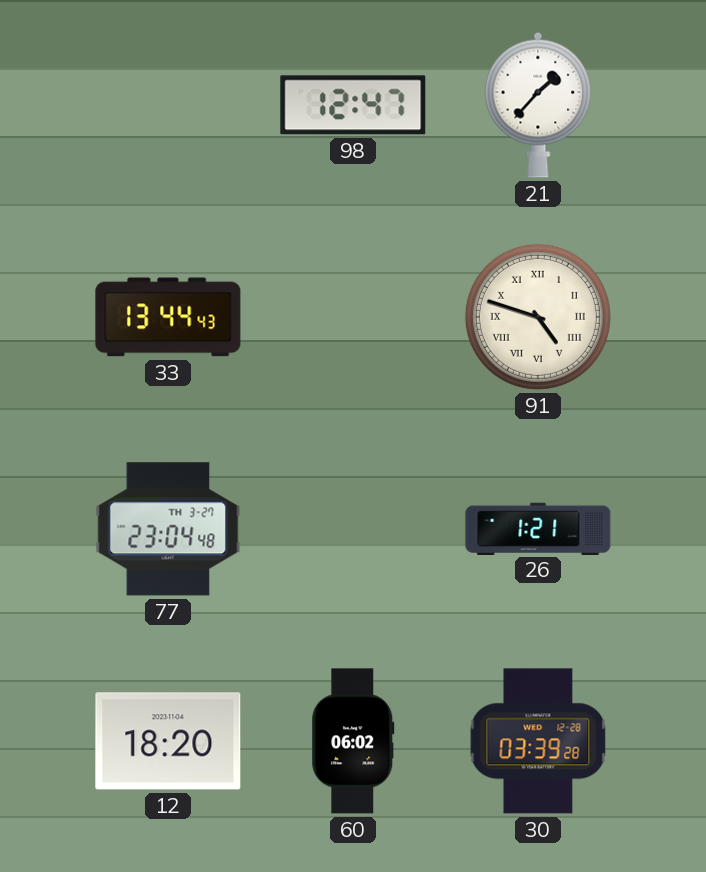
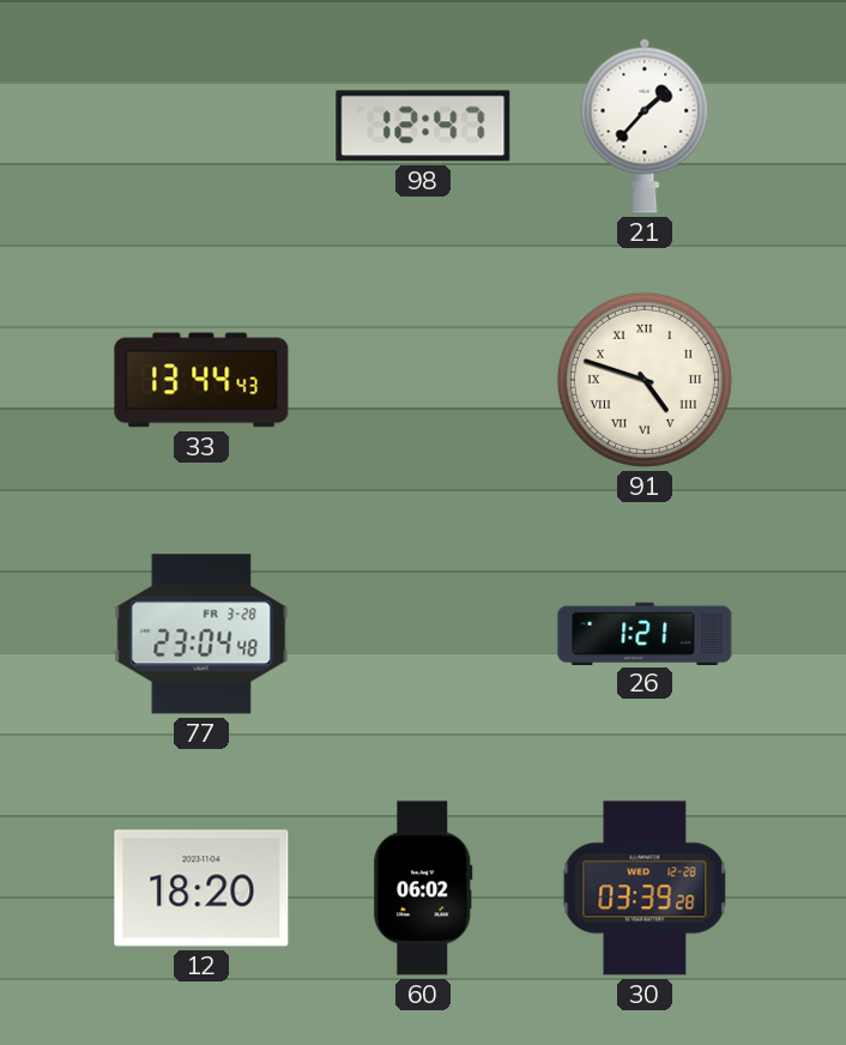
77 date: TH 3-27 -> FR 3-28
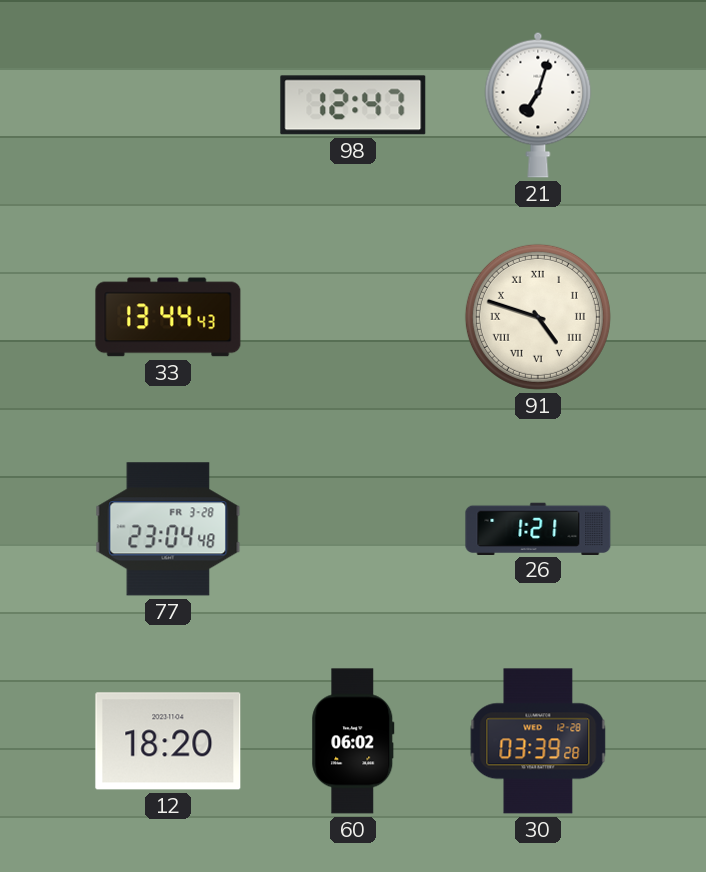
21: 1:37 -> 7:03
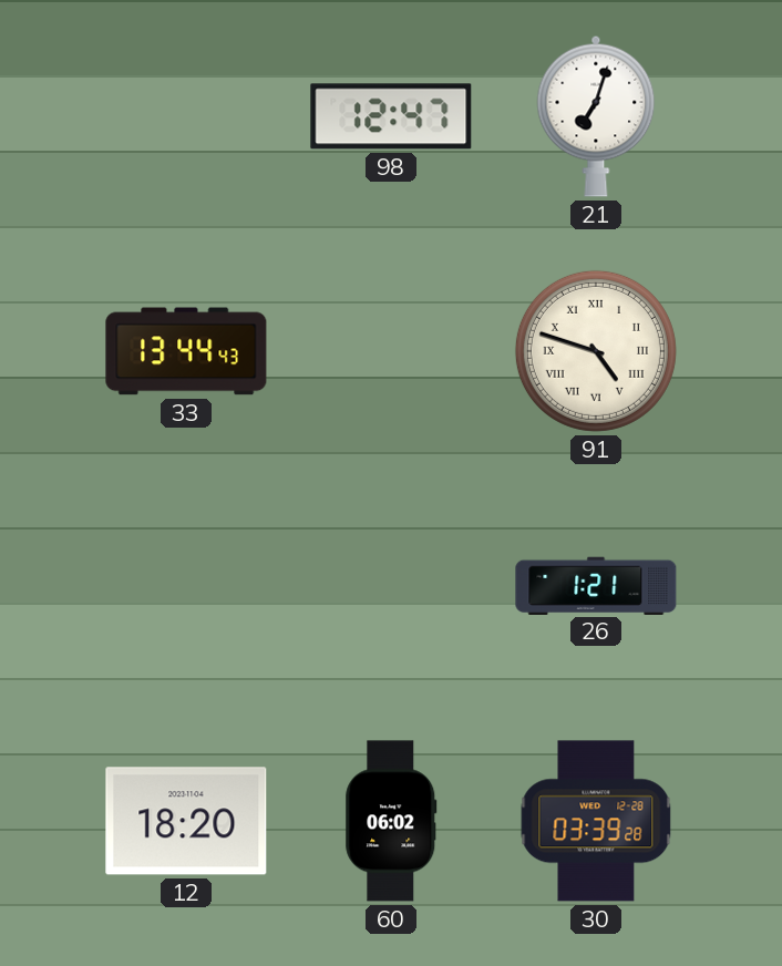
77: 23:04 -> none
